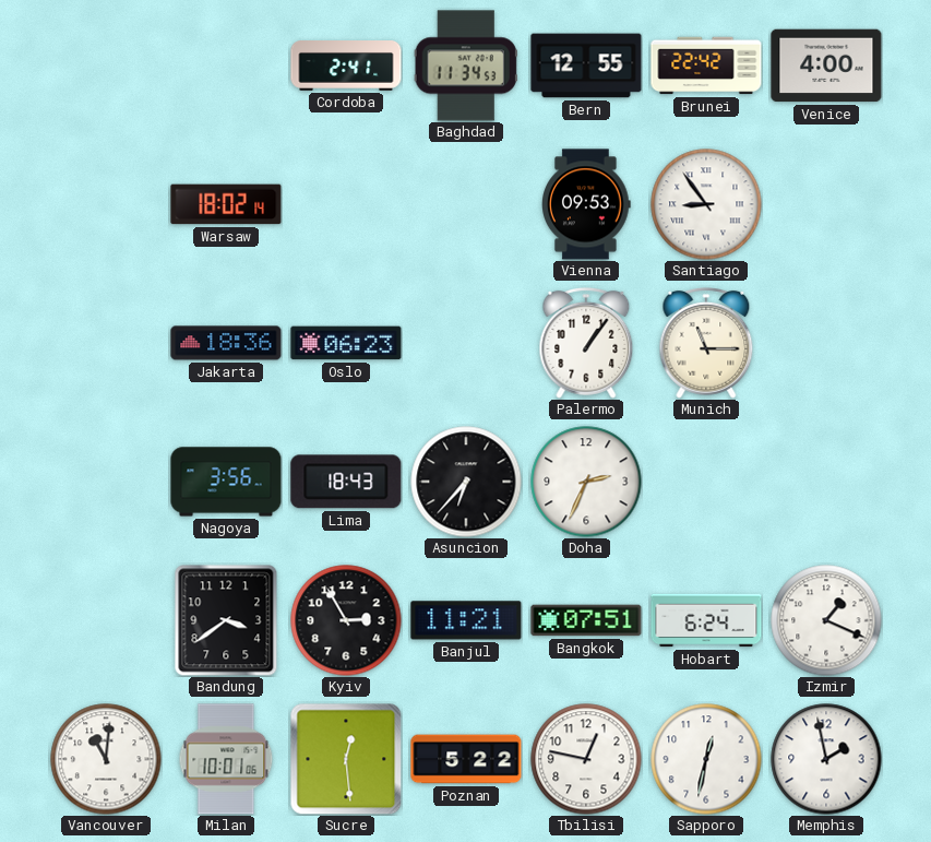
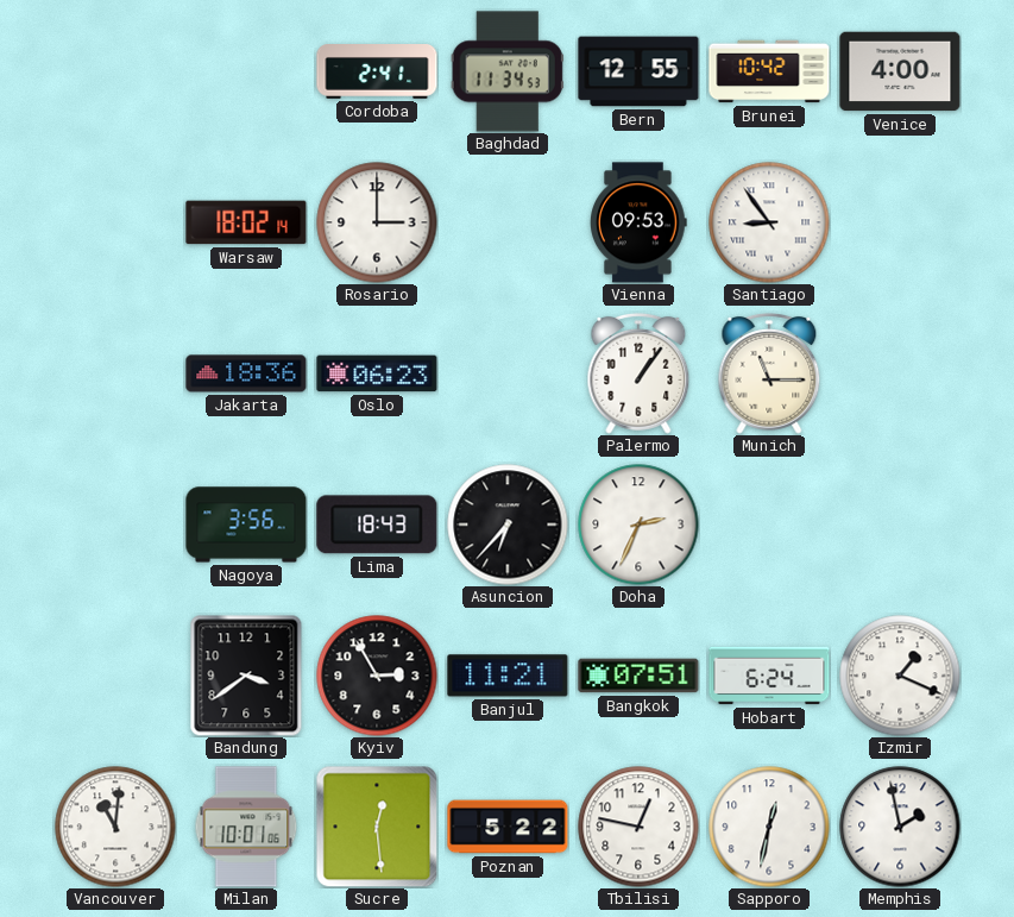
Brunei: 22:42 -> 10:42
Rosario: none -> 3:00
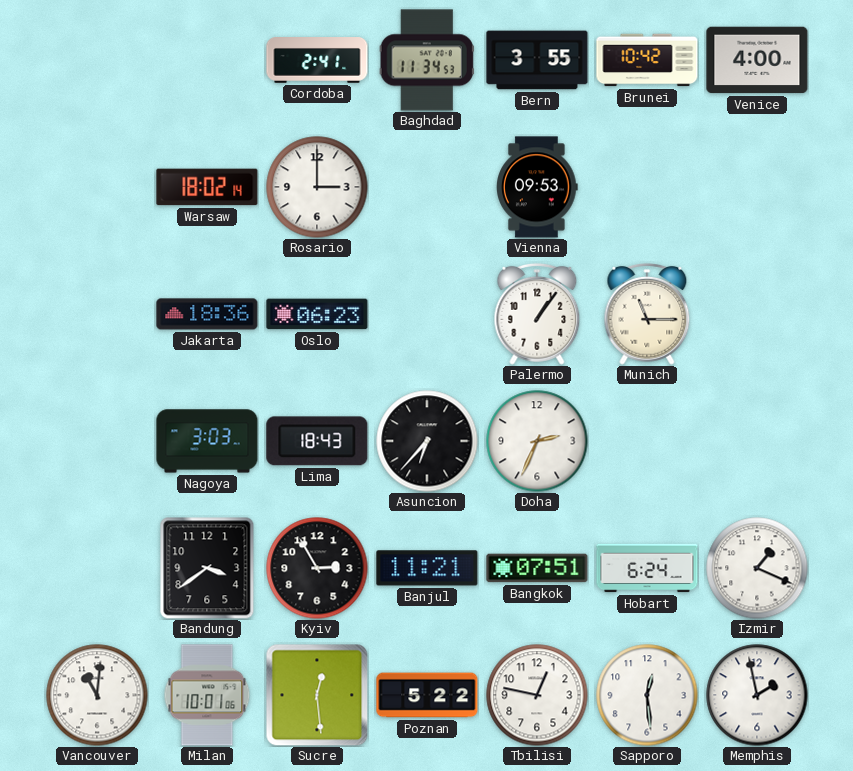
Bern: 12:55 -> 3:55
Santiago: 8:54 -> none
Nagoya: 3:56 -> 3:03
Sapporo: 12:32 -> 12:29
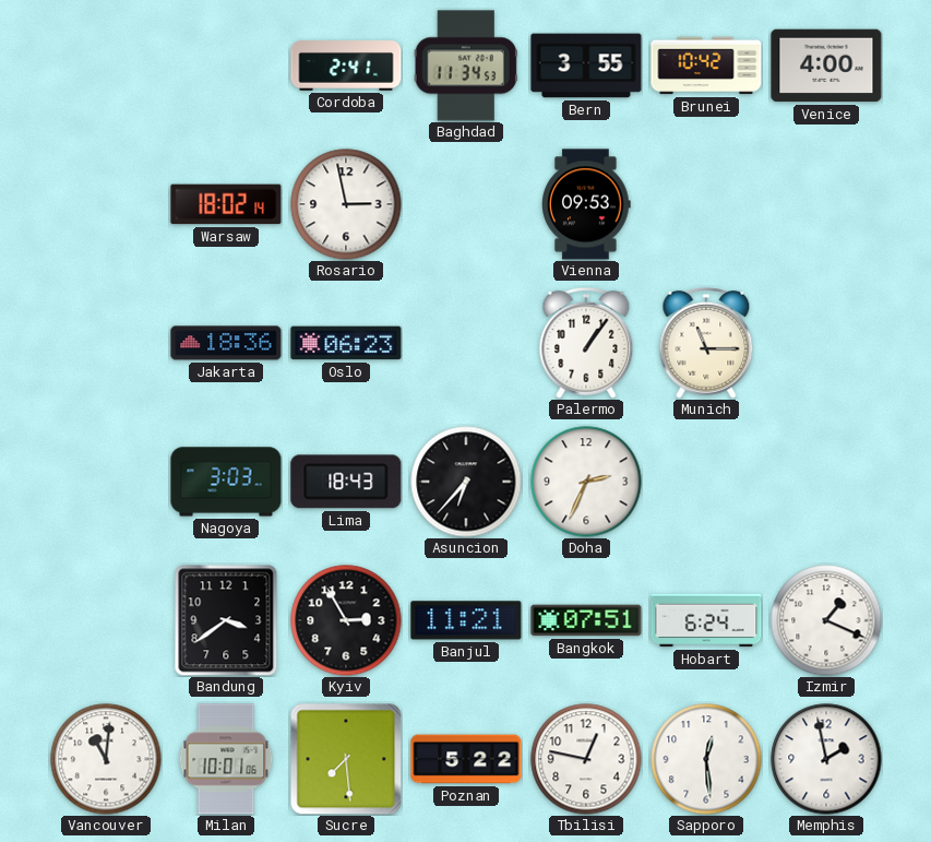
Rosario: 3:00 -> 2:58
Sucre: 12:29 -> 7:29
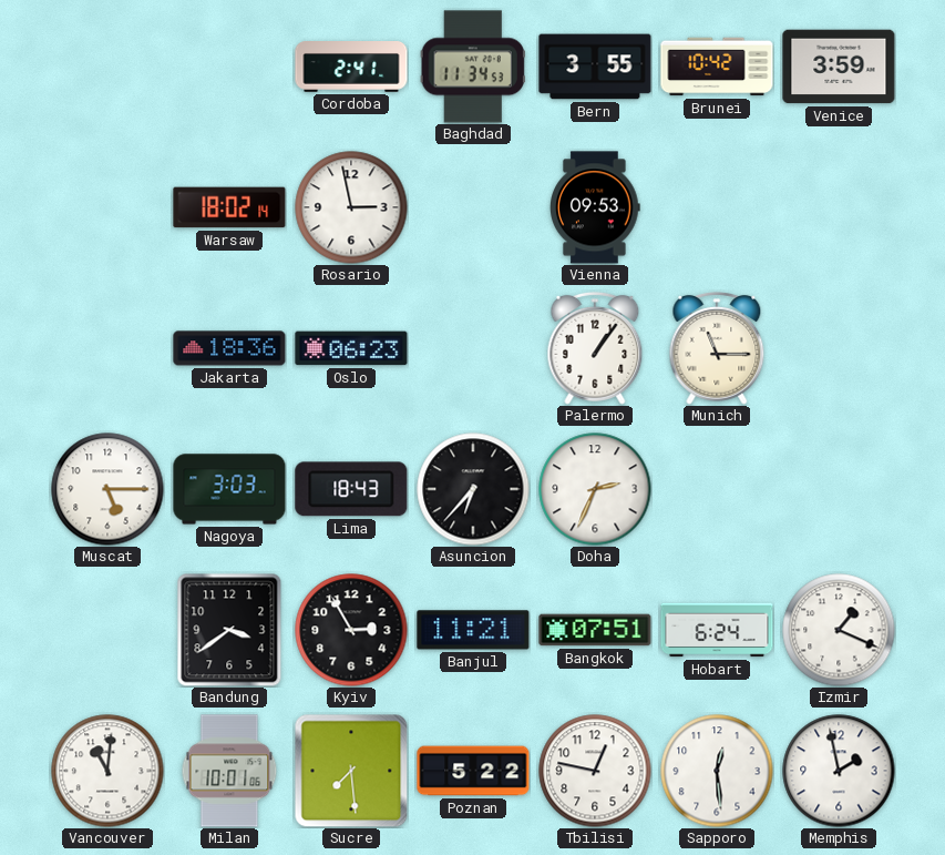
Venice: 4:00 -> 3:59
Muscat: none -> 5:15
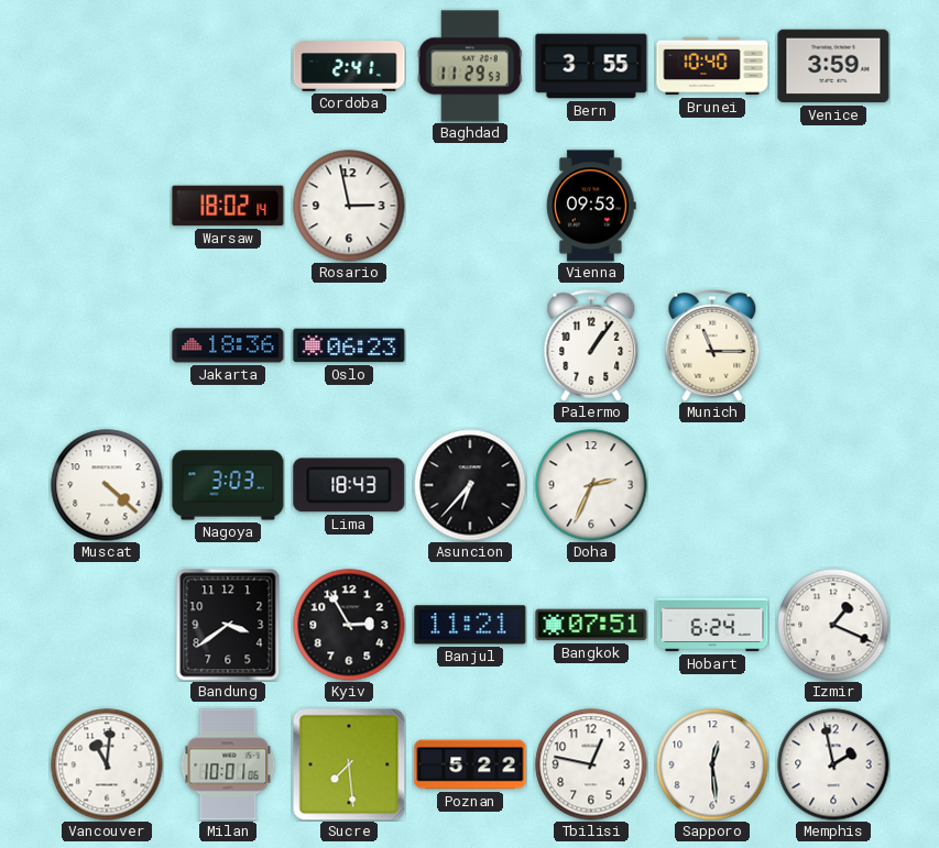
Baghdad: 11:34 -> 11:29
Brunei: 10:42 -> 10:40
Muscat: 5:15 -> 4:22
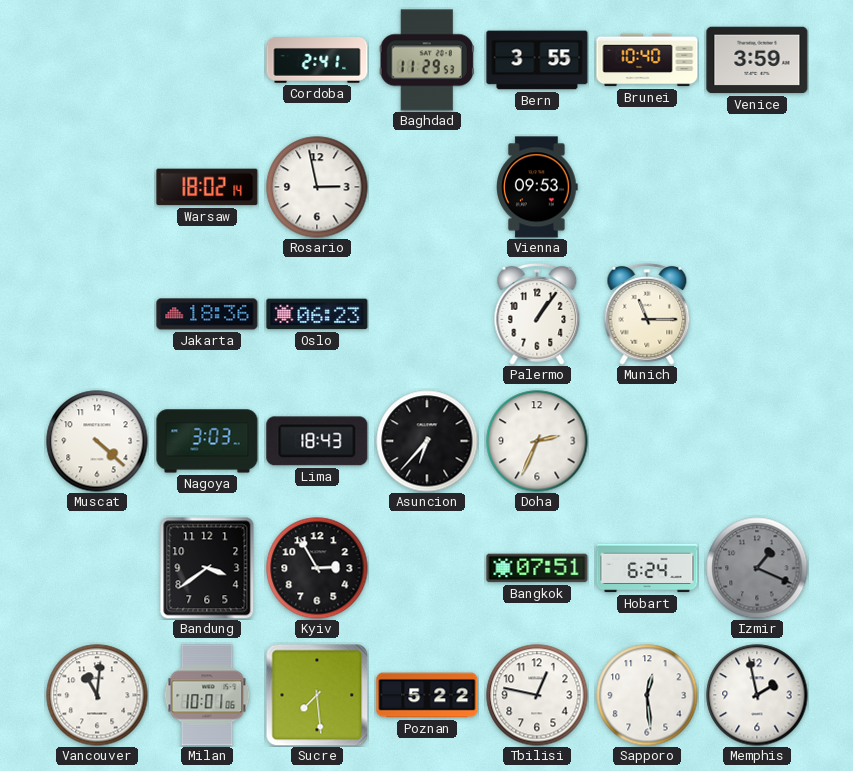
Banjul: 11:21 -> none
Izmir dial: white -> grey
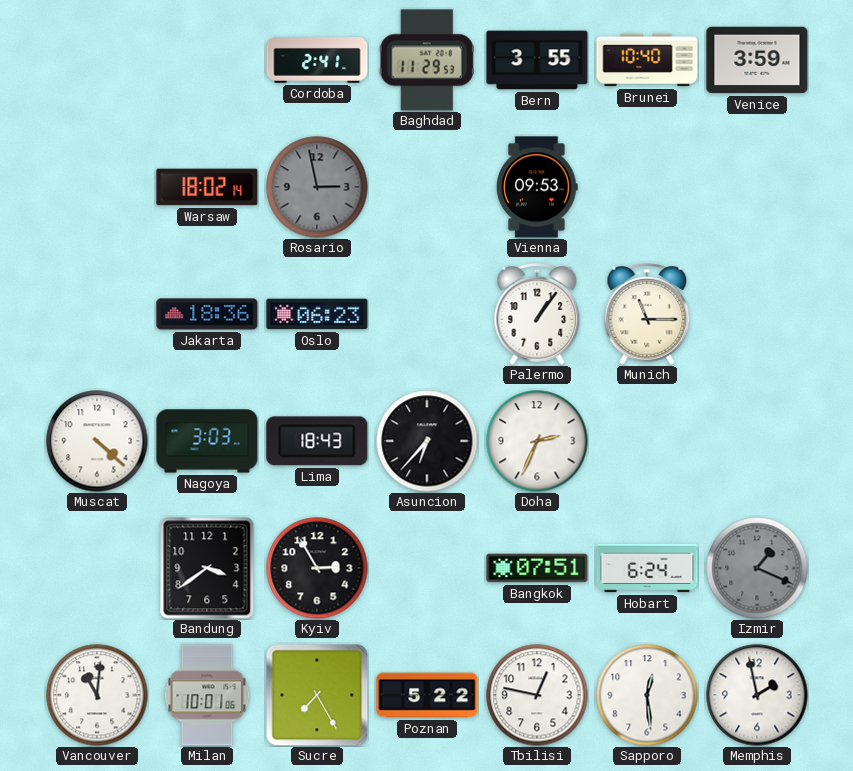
Rosario dial: white -> grey
Sucre: 7:29 -> 7:25
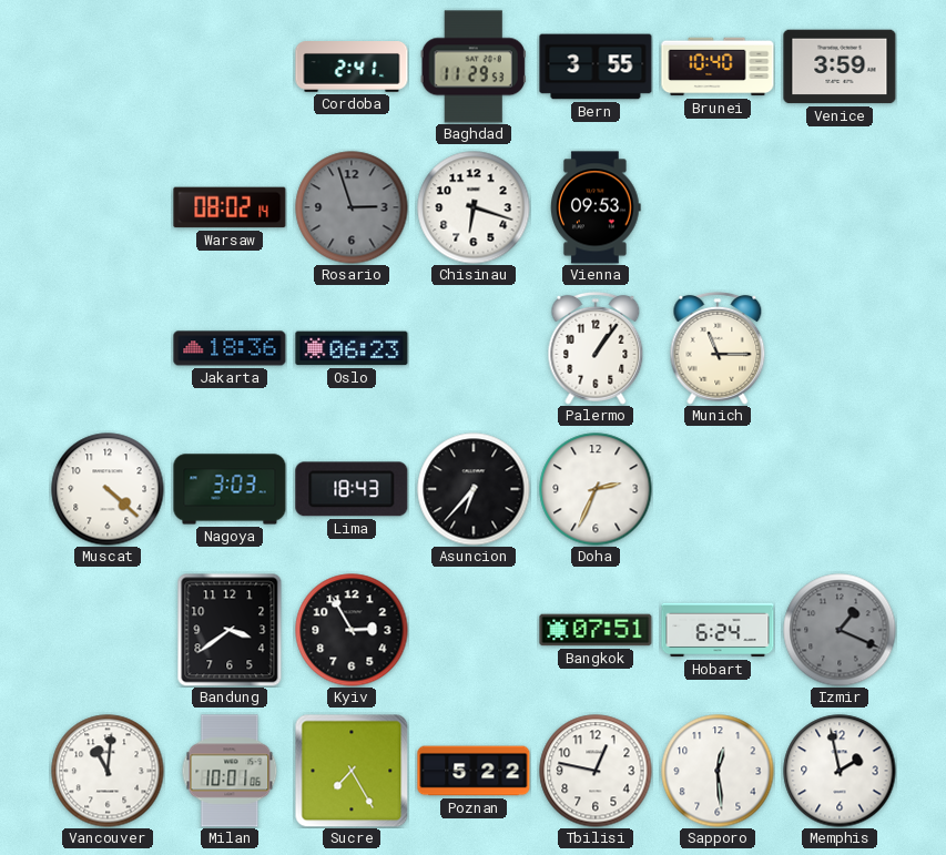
Warsaw: 18:02 -> 08:02
Rosario: 2:58 -> 2:57
Chisinau: none -> 6:18
